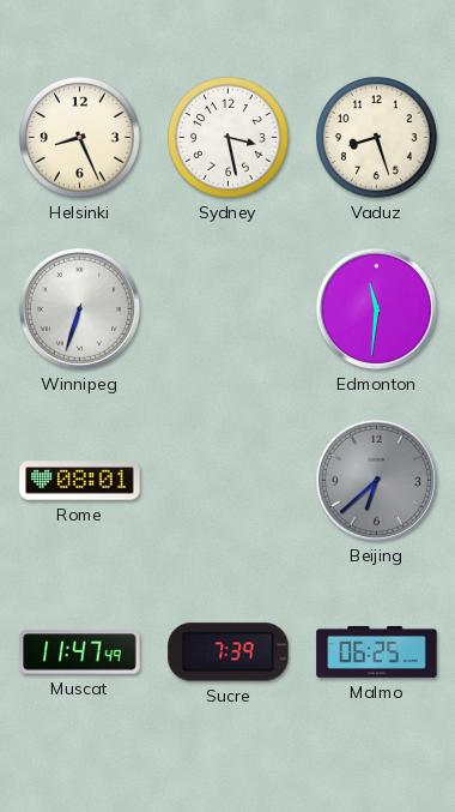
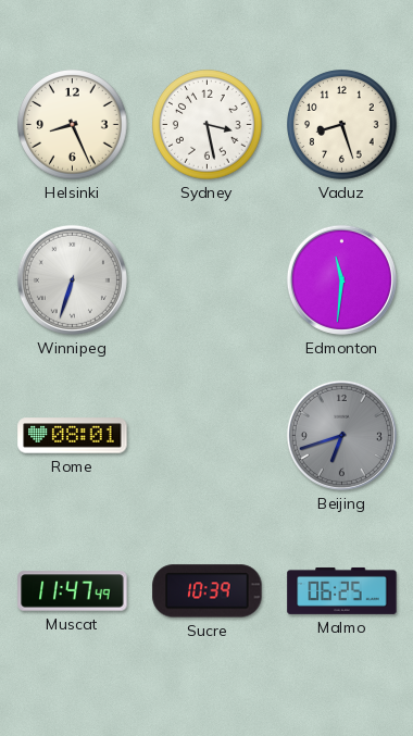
Beijing: 6:38 -> 6:42
Sucre: 7:39 -> 10:39
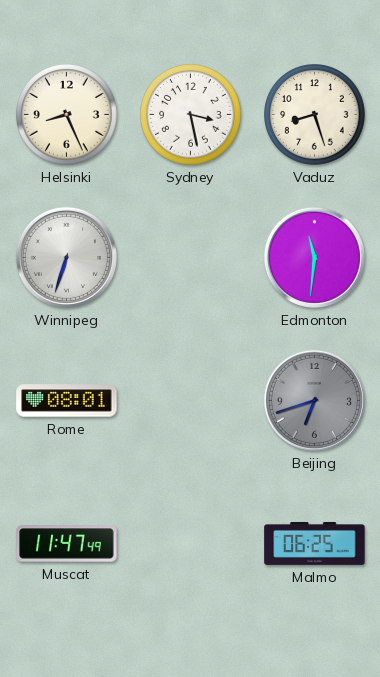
Sucre: 10:39 -> none
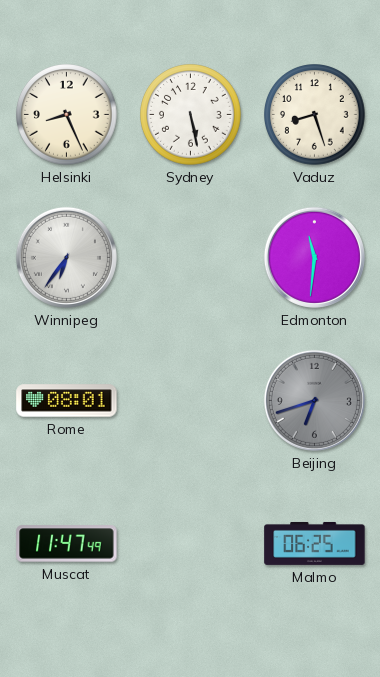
Sydney: 3:28 -> 5:28
Winnipeg: 6:33 -> 6:36
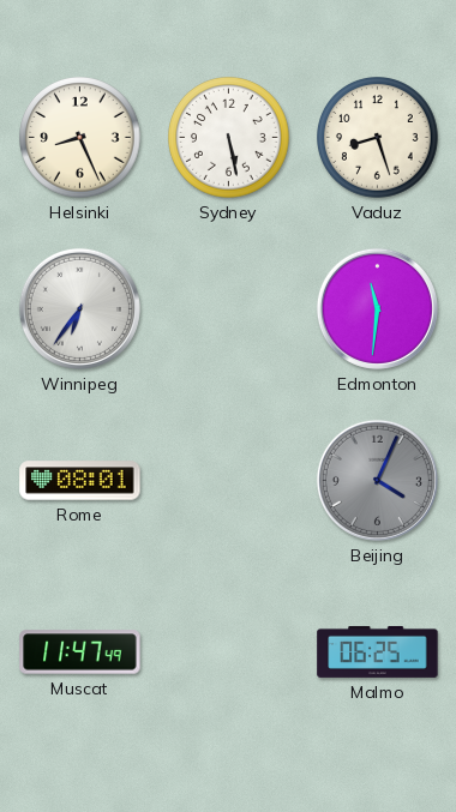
Beijing: 6:42 -> 4:04
